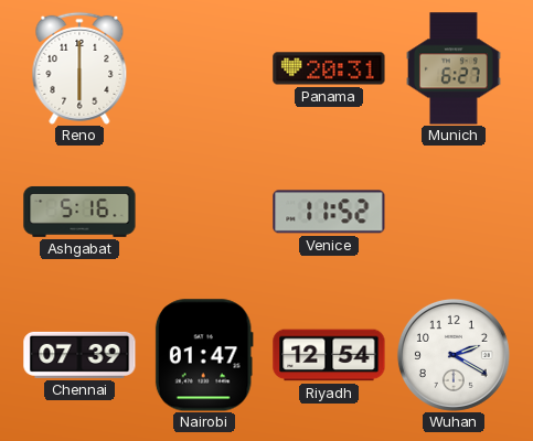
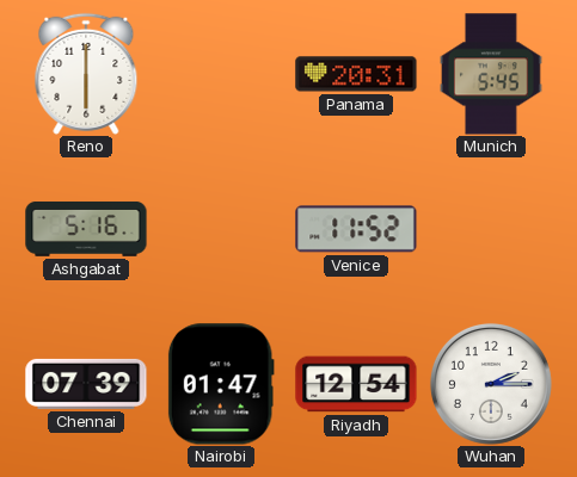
Munich: 6:27 -> 5:45
Wuhan: 2:20 -> 2:15
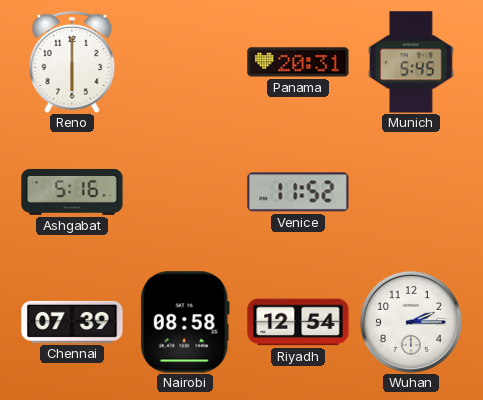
Nairobi: 01:47 -> 08:58
